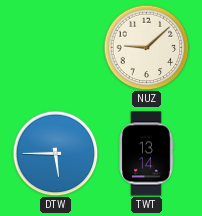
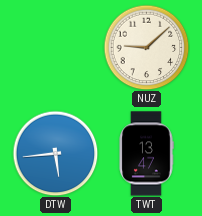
DTW: 5:45 -> 5:44
TWT: 13:14 -> 13:47
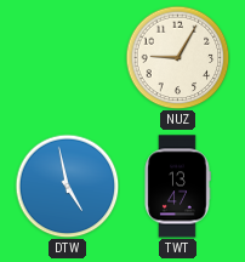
NUZ: 9:08 -> 9:05
DTW: 5:44 -> 4:58
